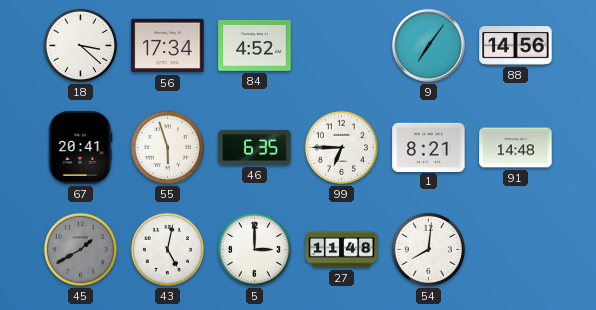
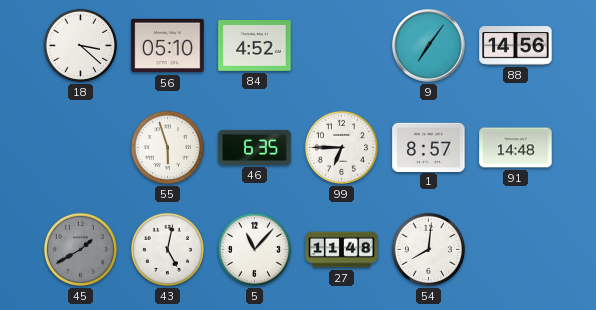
56: 17:34 -> 05:10
67: 20:41 -> none
1: 8:21 -> 8:57
5: 3:00 -> 11:07
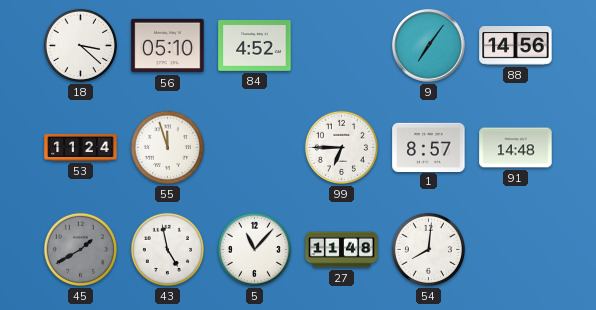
53: none -> 11:24
55: 5:57 -> 11:57
46: 6:35 -> none
43: 5:02 -> 4:58
